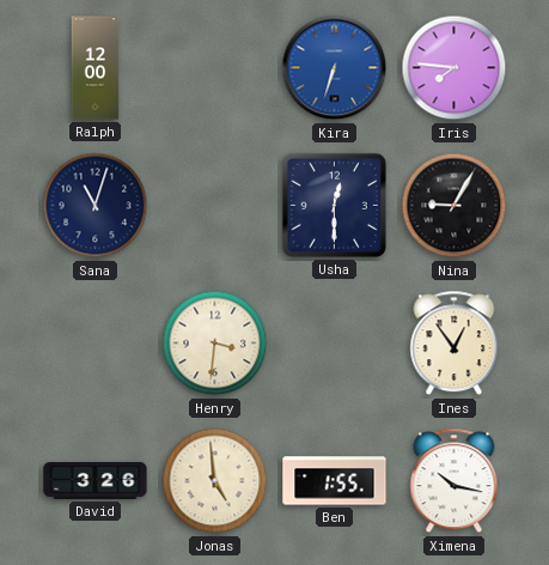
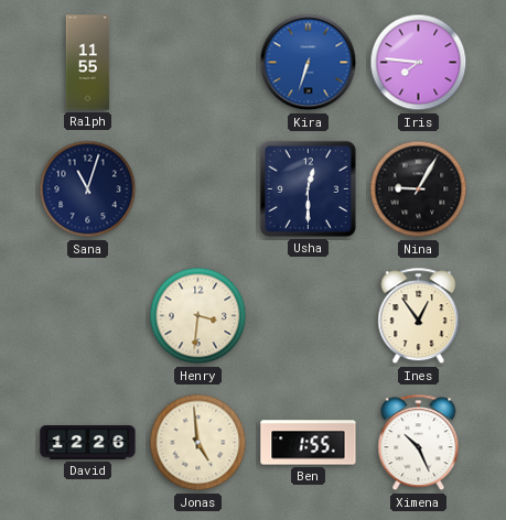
Ralph: 12:00 -> 11:55
David: 3:26 -> 12:26
Ximena: 10:17 -> 10:26
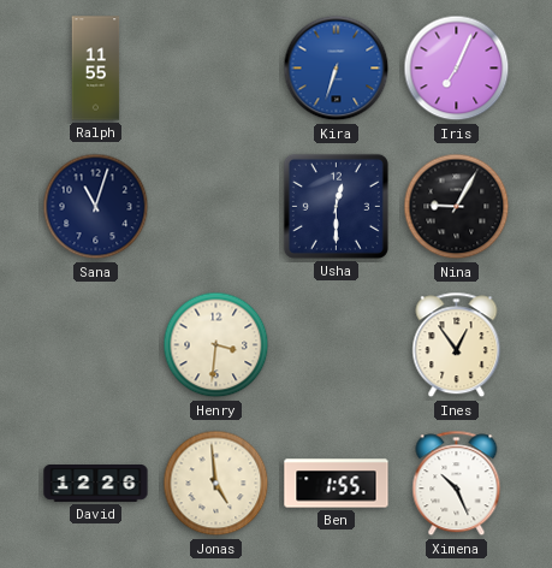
Iris: 7:46 -> 7:04
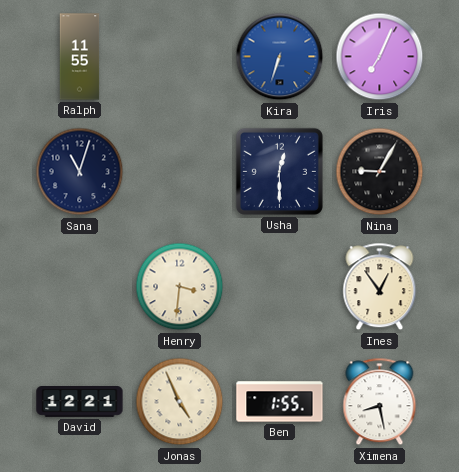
David: 12:26 -> 12:21
Jonas: 4:59 -> 4:56
Ximena: 10:26 -> 8:28
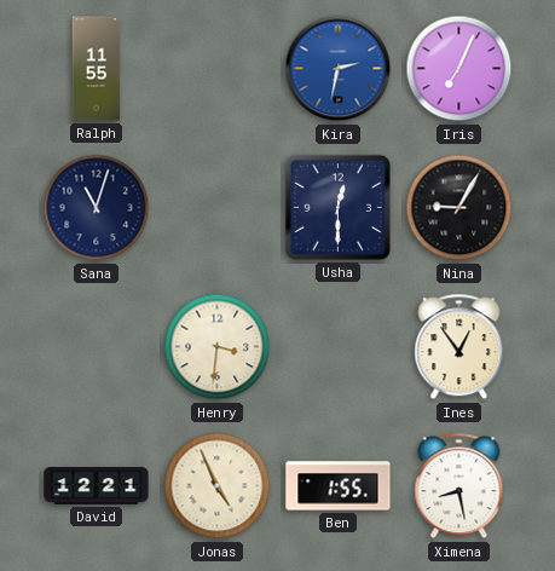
Kira: 6:33 -> 2:32
